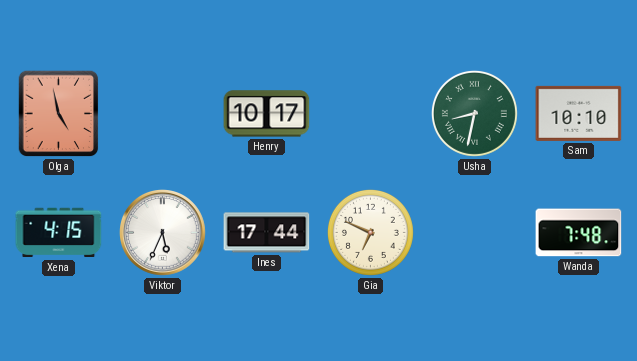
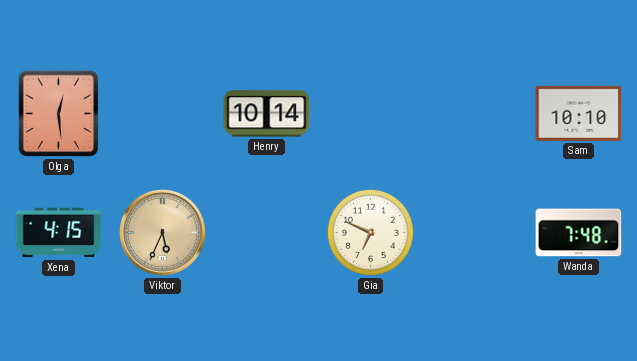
Olga: 4:58 -> 12:29
Henry: 10:17 -> 10:14
Usha: 8:32 -> none
Viktor dial: white -> champagne
Ines: 17:44 -> none
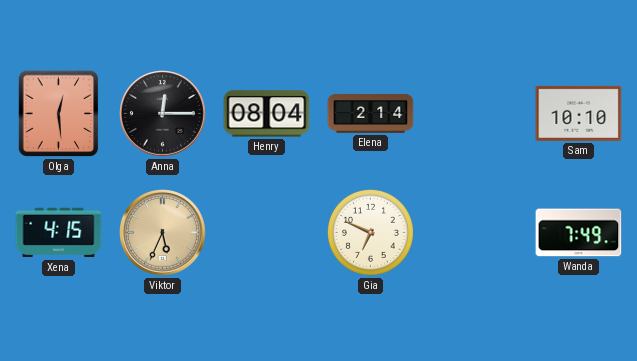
Anna: none -> 12:15
Henry: 10:14 -> 08:04
Elena: none -> 2:14
Wanda: 7:48 -> 7:49
